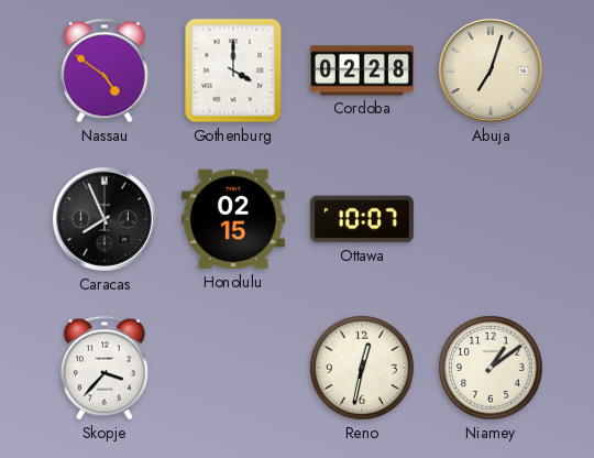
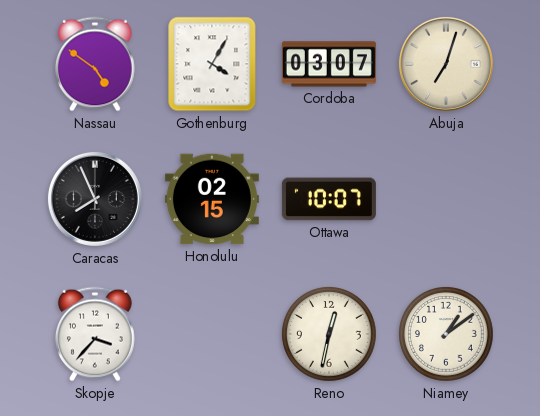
Gothenburg: 4:00 -> 4:05
Cordoba: 02:28 -> 03:07
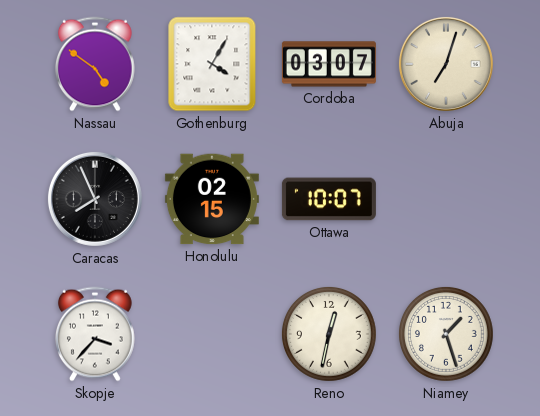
Niamey: 1:09 -> 1:27
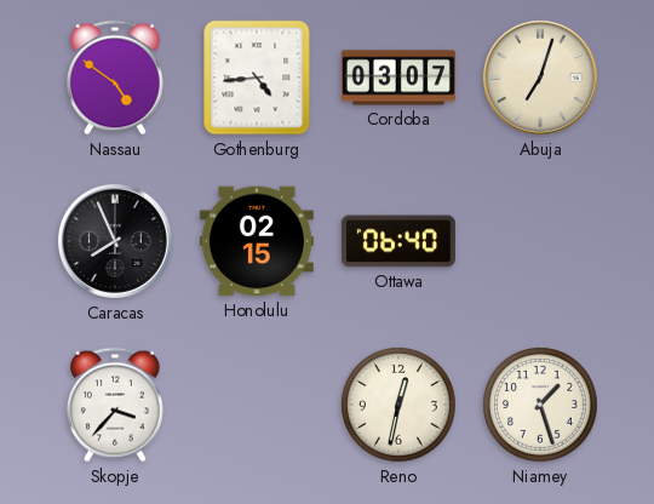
Gothenburg: 4:05 -> 4:44
Ottawa: 10:07 -> 06:40
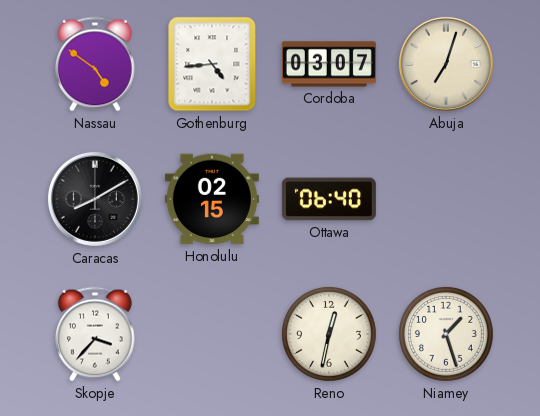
Caracas: 7:56 -> 8:10
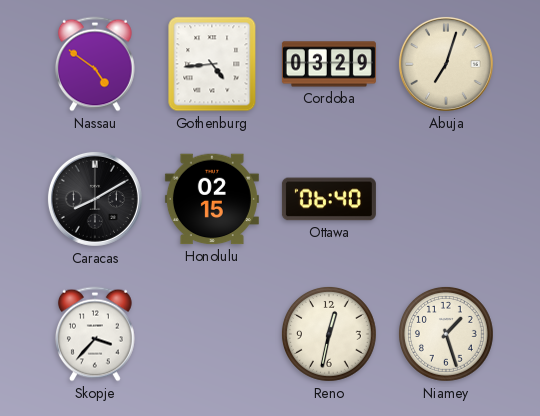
Cordoba: 03:07 -> 03:29
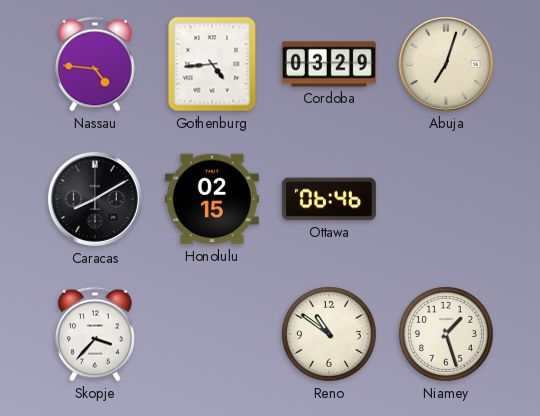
Nassau: 4:51 -> 4:46
Ottawa: 06:40 -> 06:46
Reno: 12:32 -> 10:51
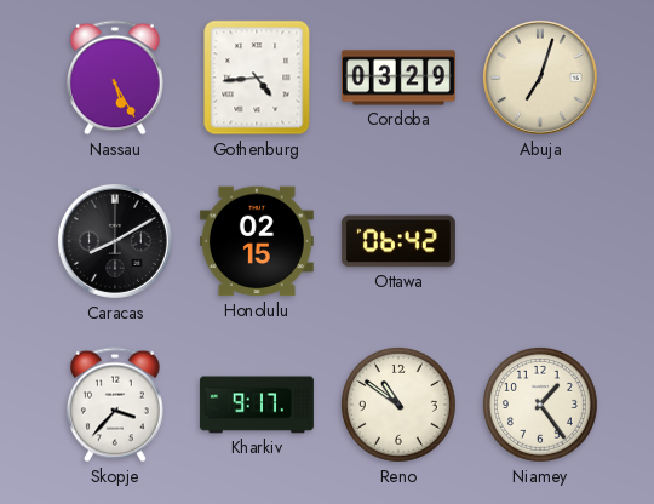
Nassau: 4:46 -> 5:25
Ottawa: 06:46 -> 06:42
Kharkiv: none -> 9:17
Niamey: 1:27 -> 1:24
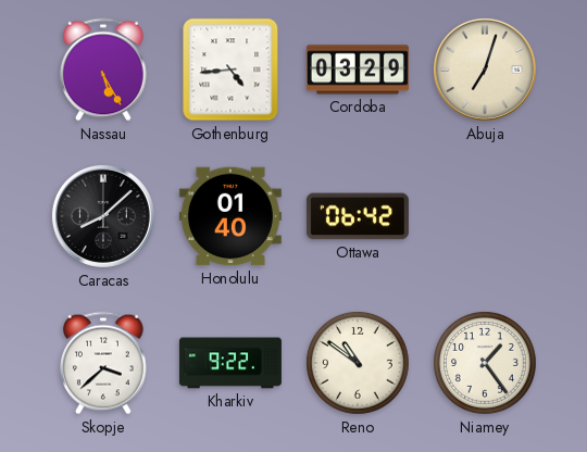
Caracas: 8:10 -> 8:08
Honolulu: 02:15 -> 01:40
Skopje: 3:37 -> 3:38
Kharkiv: 9:17 -> 9:22
